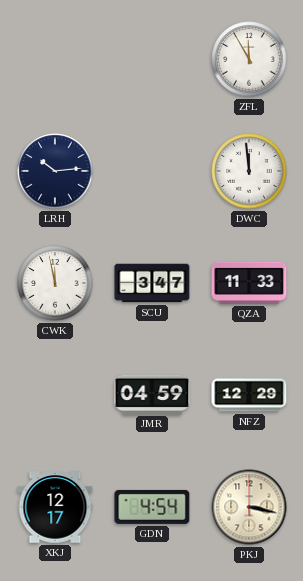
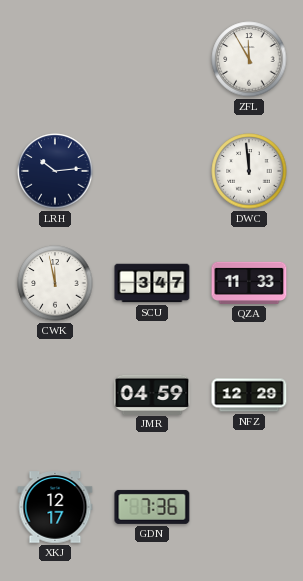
GDN: 4:54 -> 7:36
PKJ: 3:17 -> none
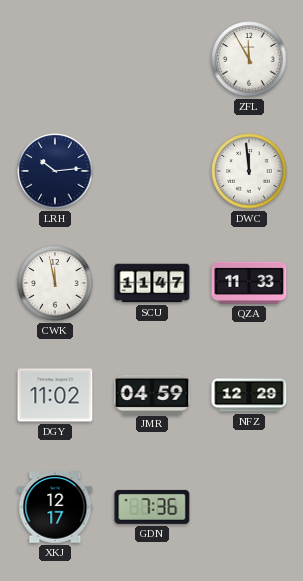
SCU: 3:47 -> 11:47
DGY: none -> 11:02
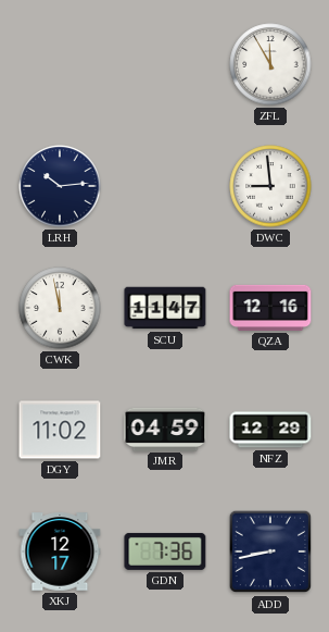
DWC: 11:59 -> 8:59
QZA: 11:33 -> 12:16
ADD: none -> 8:43
